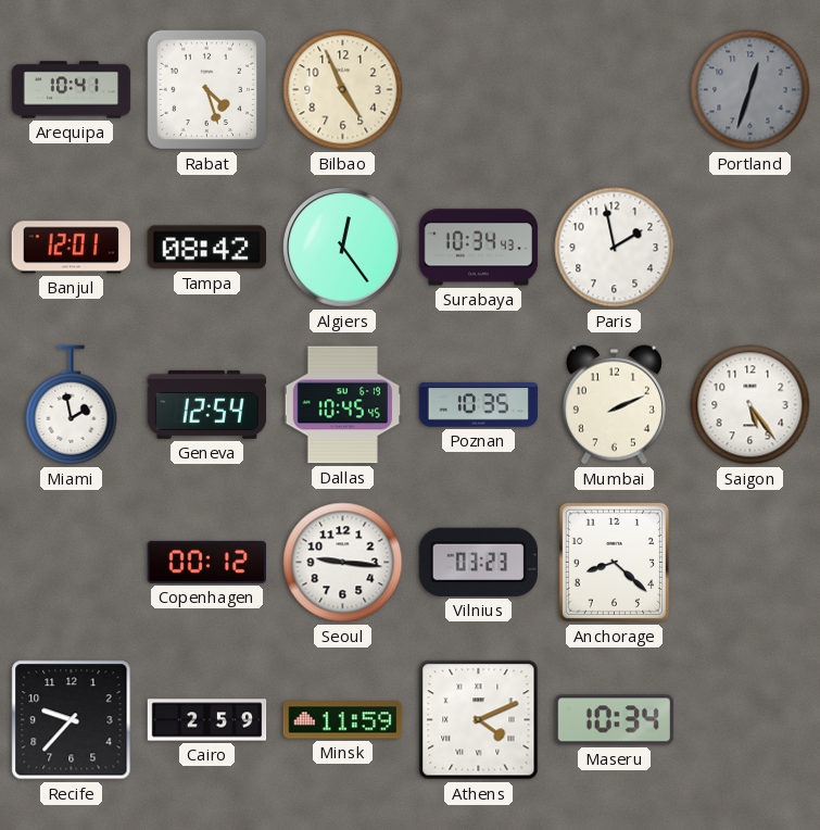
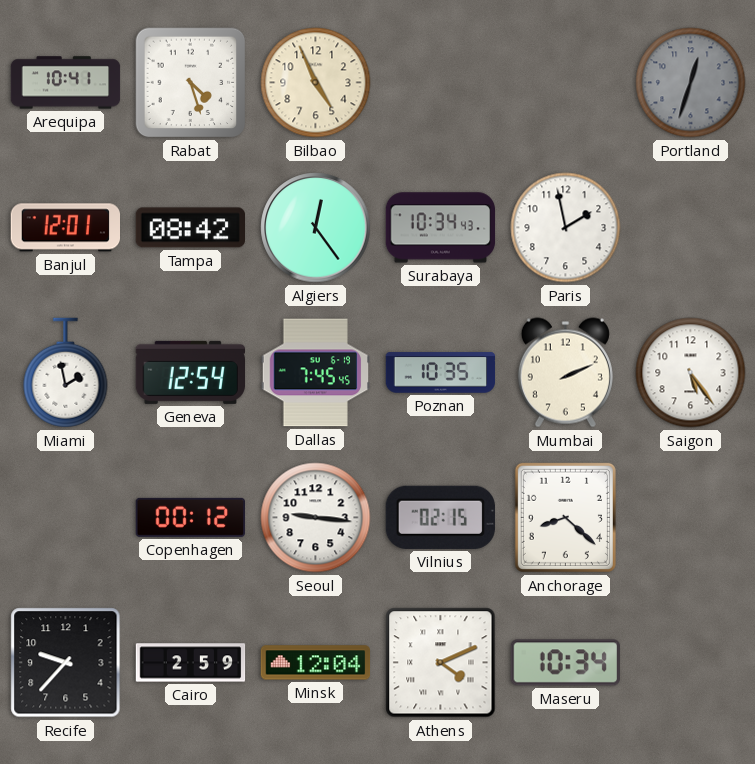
Dallas: 10:45 -> 7:45
Vilnius: 03:23 -> 02:15
Minsk: 11:59 -> 12:04
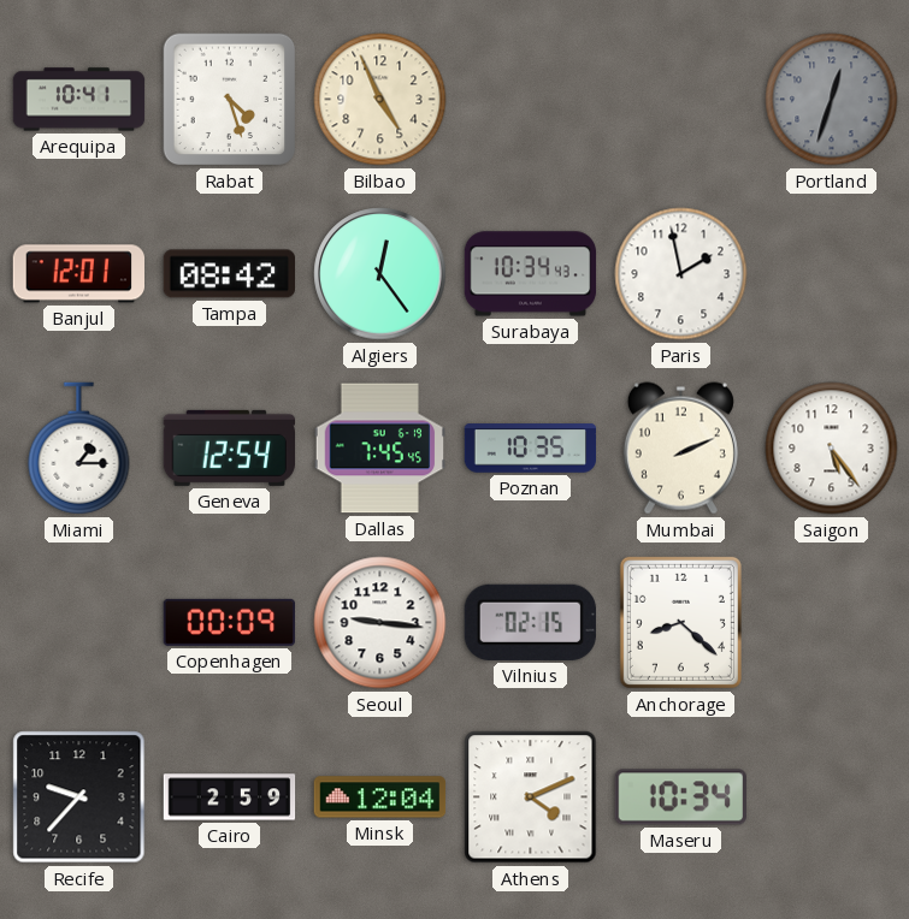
Miami: 1:58 -> 1:15
Copenhagen: 00:12 -> 00:09
